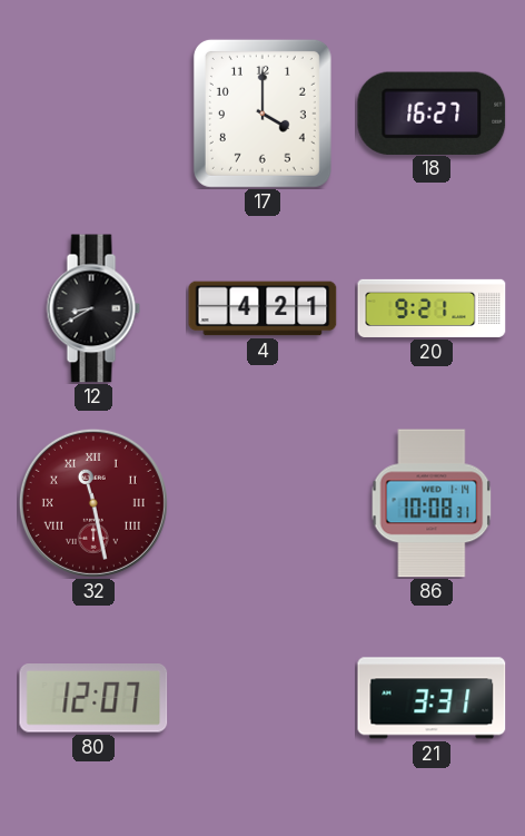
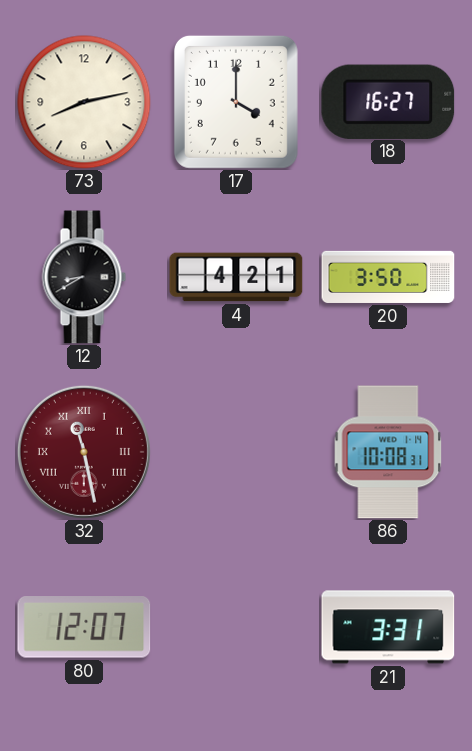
73: none -> 8:13
20: 9:21 -> 3:50
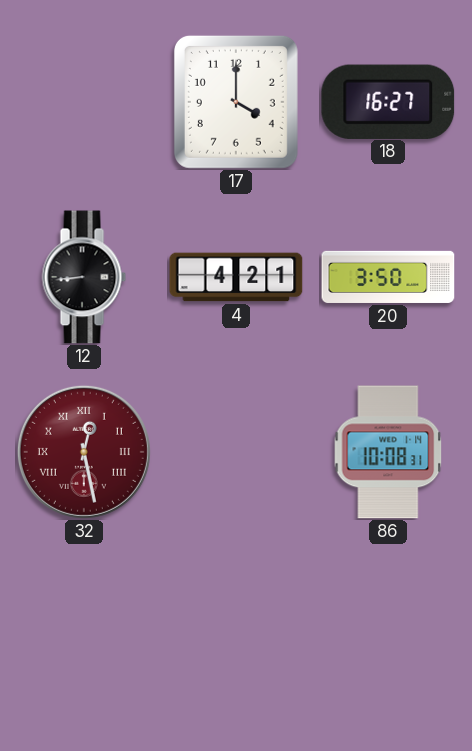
73: 8:13 -> none
12: 8:40 -> 8:44
32: 11:28 -> 12:28
80: 12:07 -> none
21: 3:31 -> none
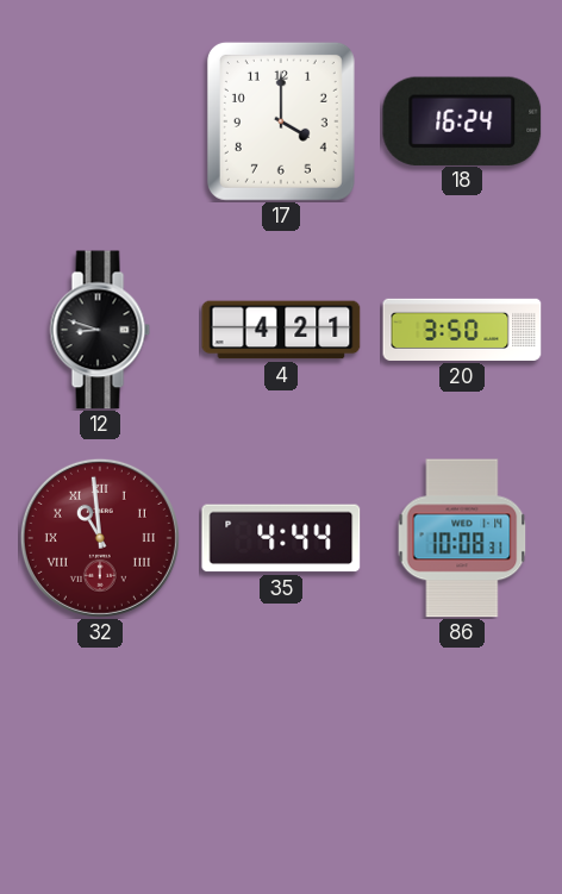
18: 16:27 -> 16:24
12: 8:44 -> 8:48
32: 12:28 -> 10:59
35: none -> 4:44
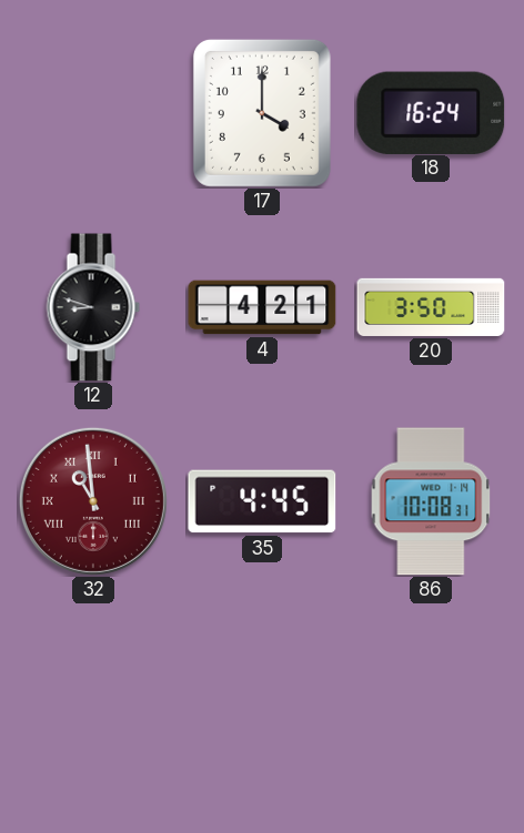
35: 4:44 -> 4:45
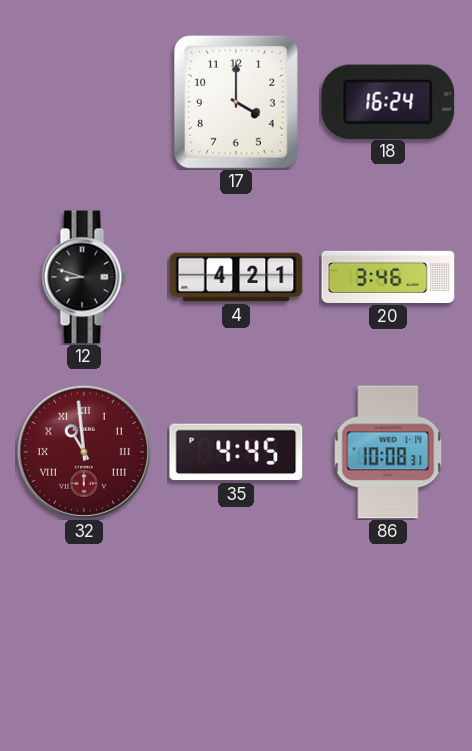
20: 3:50 -> 3:46
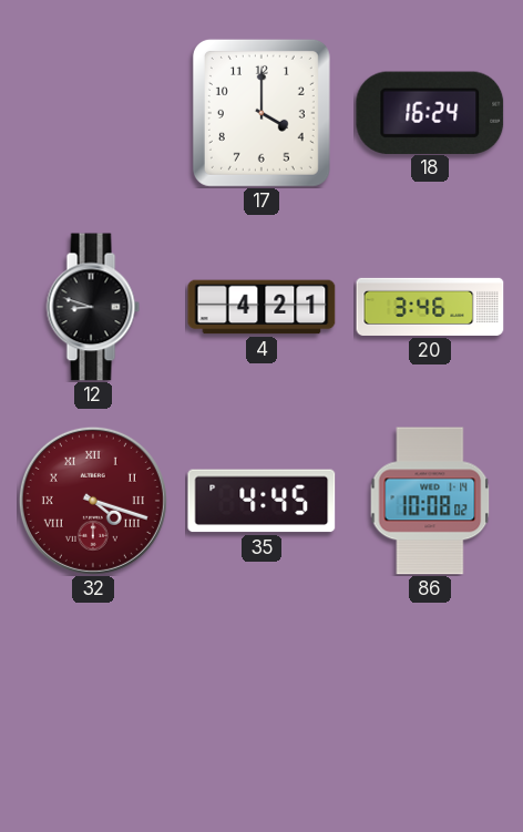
32: 10:59 -> 4:18
86: 10:08:31 -> 10:08:02
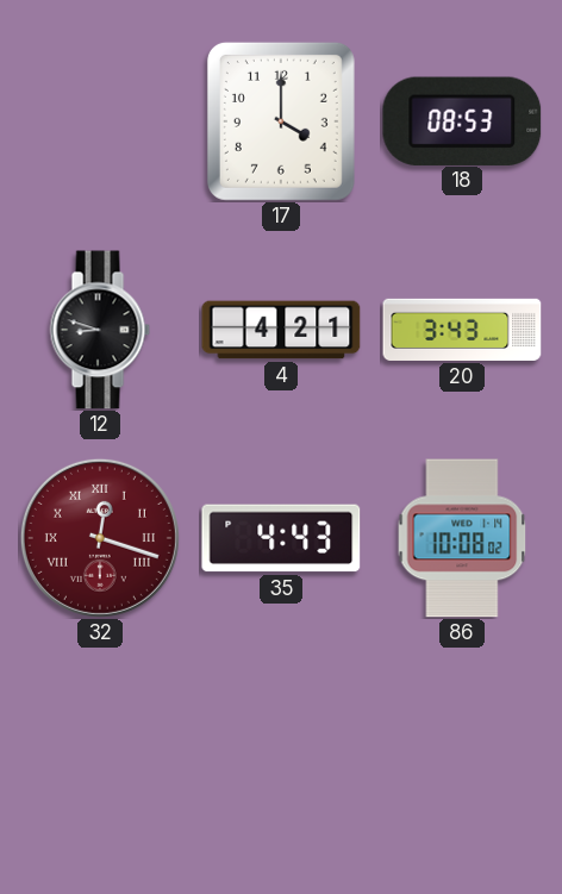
18: 16:24 -> 08:53
20: 3:46 -> 3:43
32: 4:18 -> 12:18
35: 4:45 -> 4:43
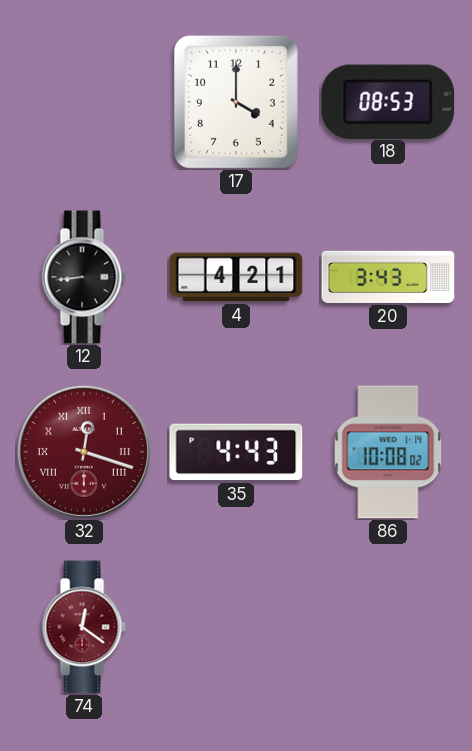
12: 8:48 -> 8:44
74: none -> 12:21
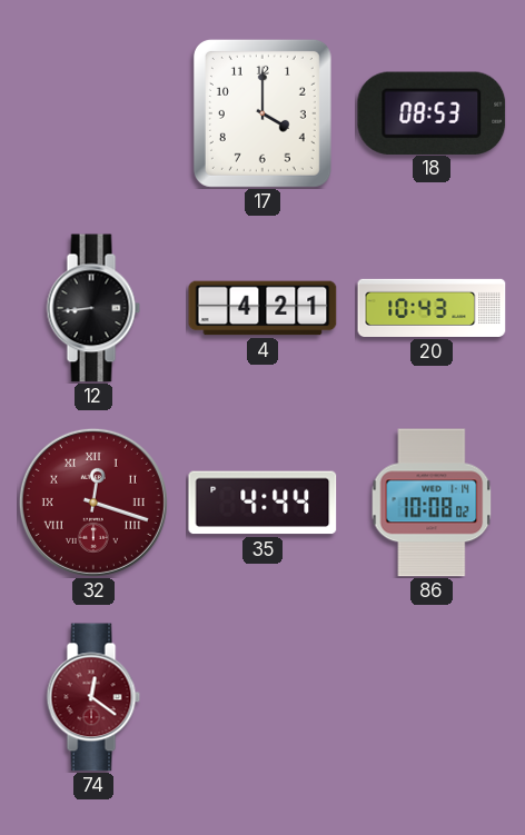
20: 3:43 -> 10:43
35: 4:43 -> 4:44
